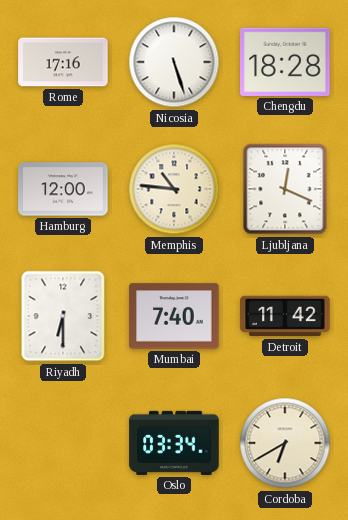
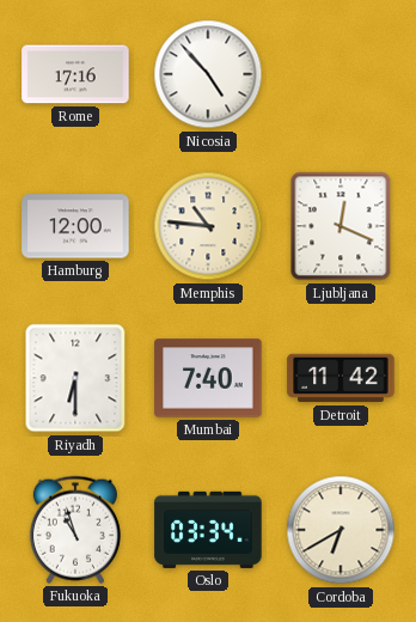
Nicosia: 5:27 -> 4:53
Chengdu: 18:28 -> none
Fukuoka: none -> 10:57
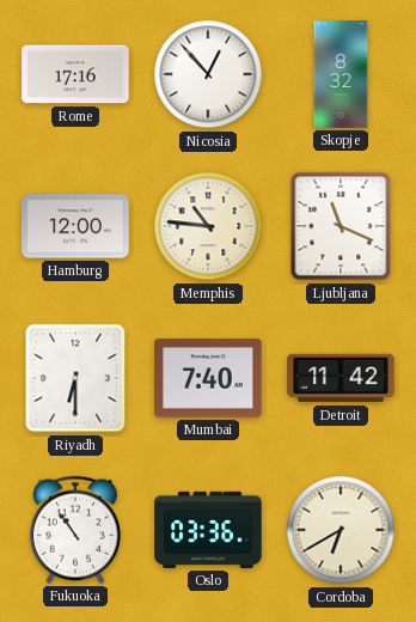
Nicosia: 4:53 -> 12:53
Skopje: none -> 8:32
Ljubljana: 12:19 -> 11:19
Fukuoka: 10:57 -> 10:54
Oslo: 03:34 -> 03:36
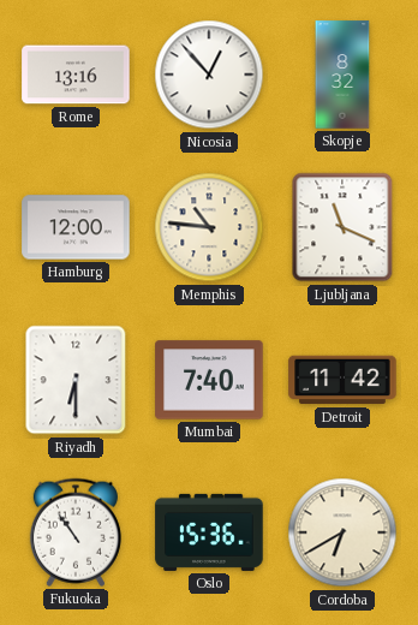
Rome: 17:16 -> 13:16
Oslo: 03:36 -> 15:36
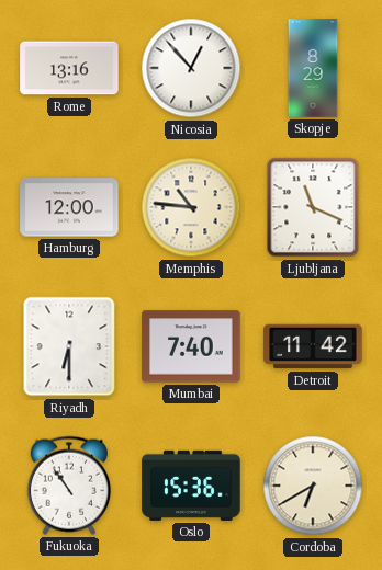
Skopje: 8:32 -> 8:29
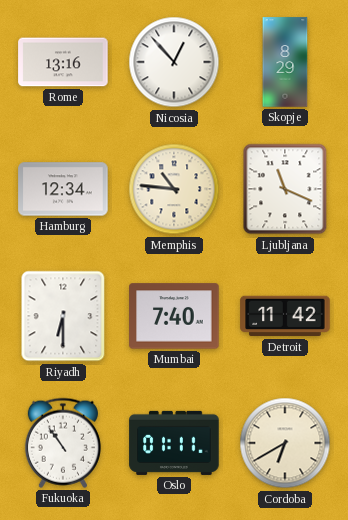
Hamburg: 12:00 -> 12:34
Oslo: 15:36 -> 01:11
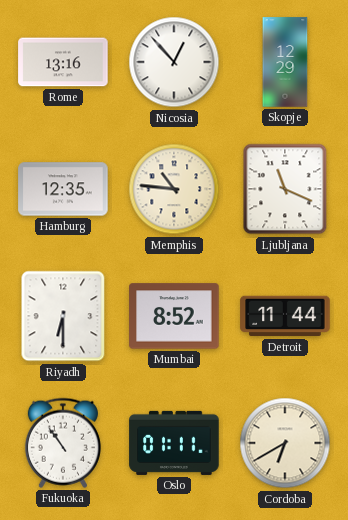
Skopje: 8:29 -> 12:29
Hamburg: 12:34 -> 12:35
Mumbai: 7:40 -> 8:52
Detroit: 11:42 -> 11:44
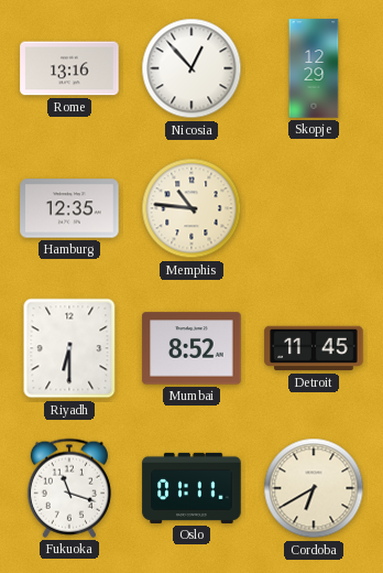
Ljubljana: 11:19 -> none
Detroit: 11:44 -> 11:45
Fukuoka: 10:54 -> 11:18
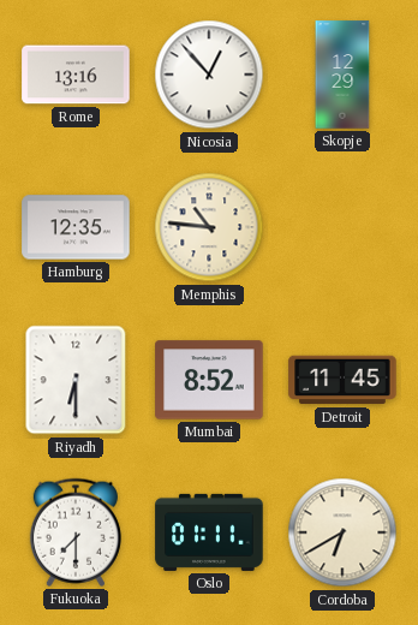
Fukuoka: 11:18 -> 7:30
